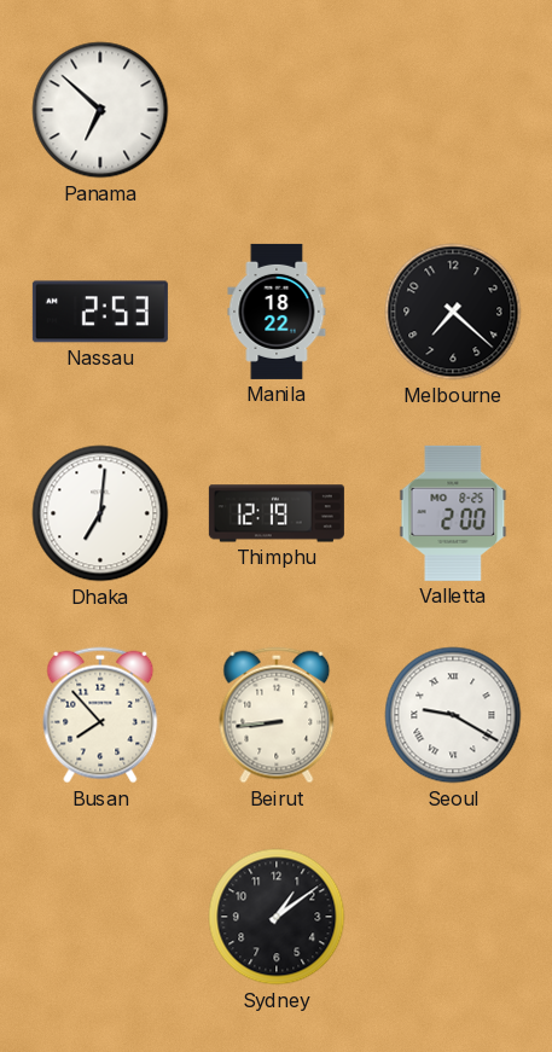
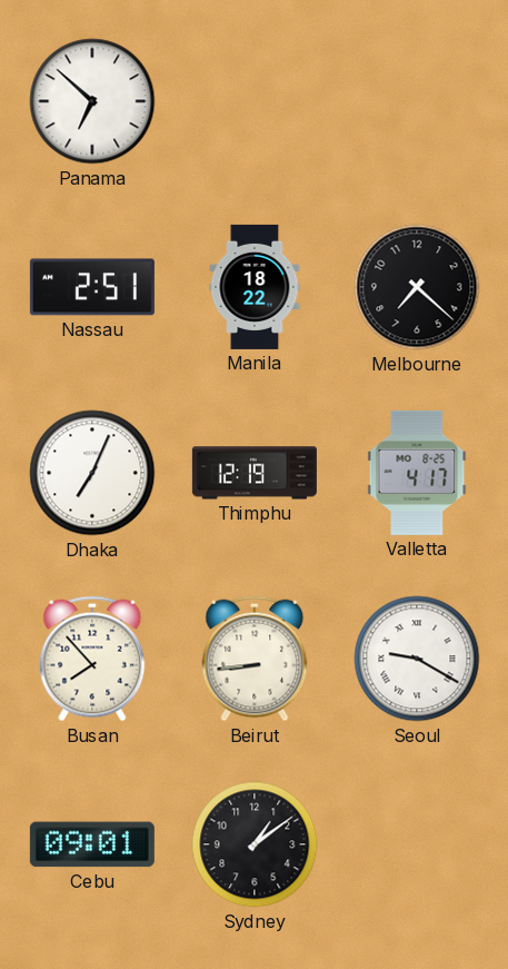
Nassau: 2:53 -> 2:51
Dhaka: 7:01 -> 7:04
Valletta: 2:00 -> 4:17
Cebu: none -> 09:01
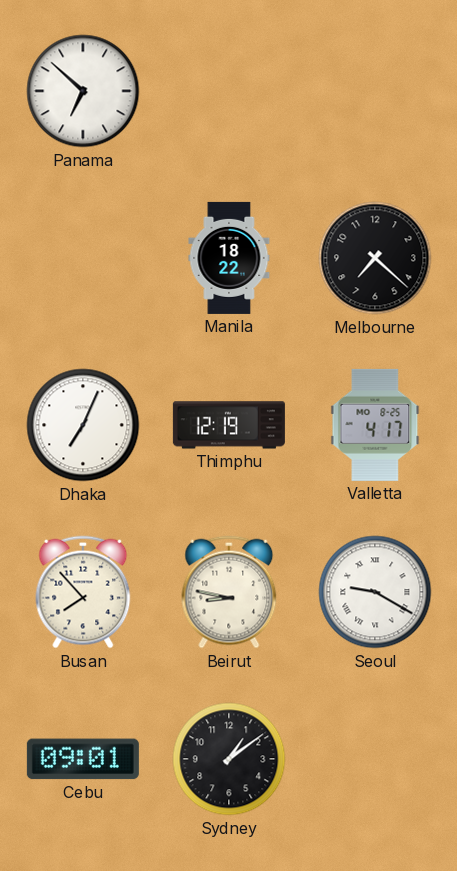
Nassau: 2:51 -> none
Beirut: 8:44 -> 8:47
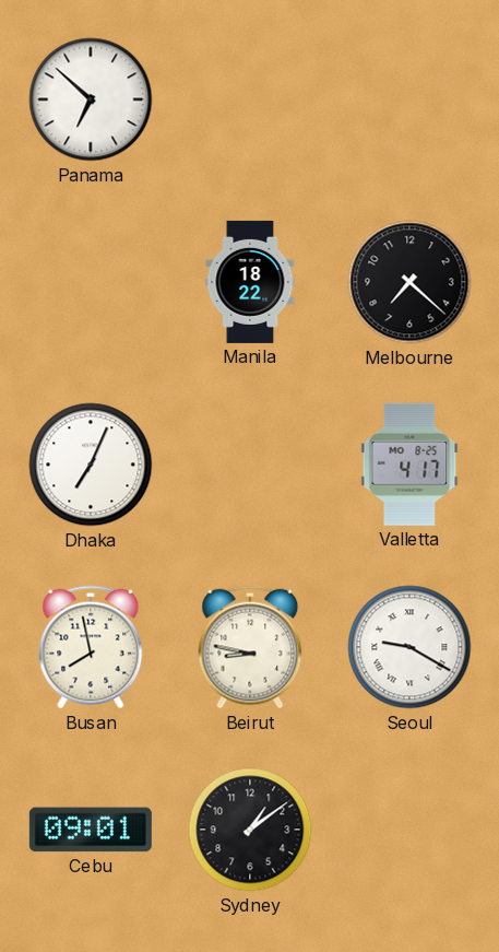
Thimphu: 12:19 -> none
Busan: 7:53 -> 7:58
